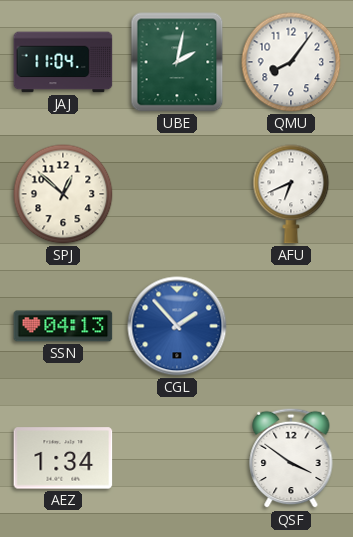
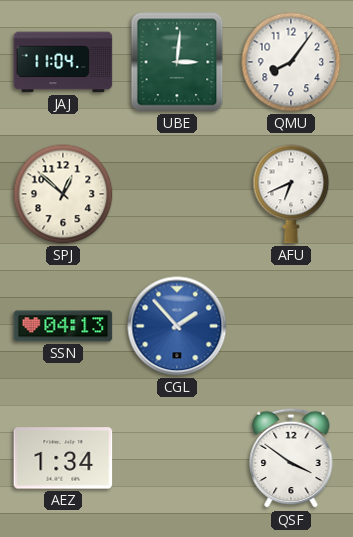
UBE: 2:02 -> 3:01
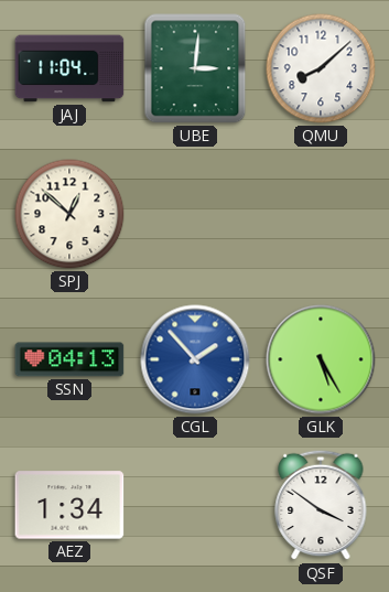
QMU: 8:06 -> 8:08
AFU: 6:41 -> none
GLK: none -> 5:25
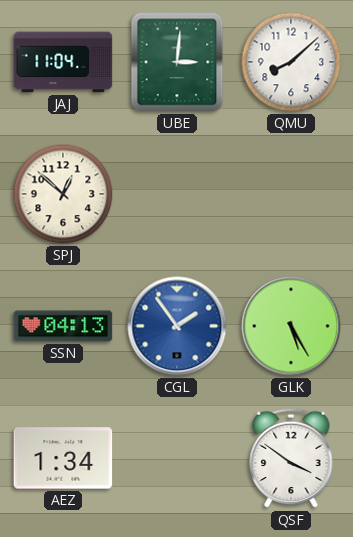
CGL: 1:53 -> 1:54
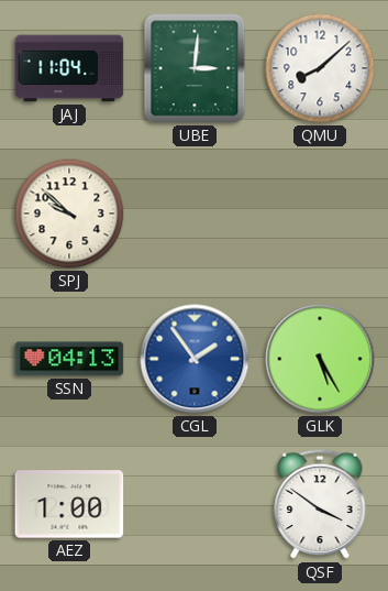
SPJ: 12:52 -> 9:52
AEZ: 1:34 -> 1:00
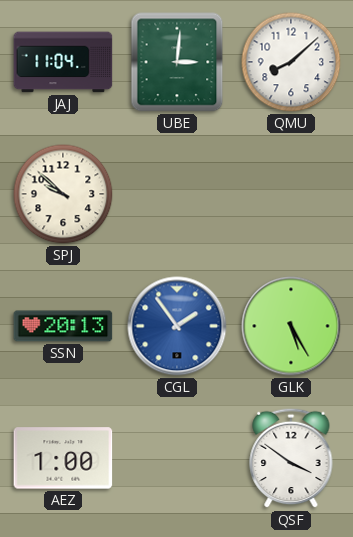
SSN: 04:13 -> 20:13
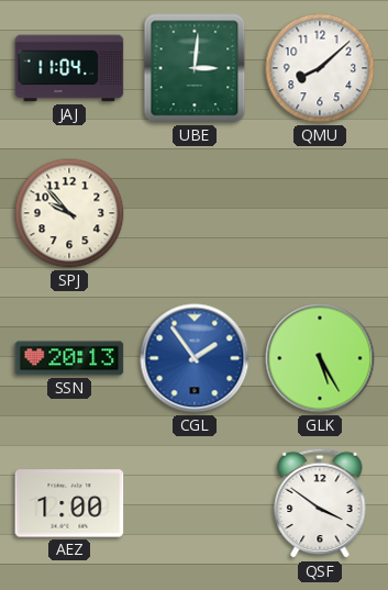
SPJ: 9:52 -> 9:53
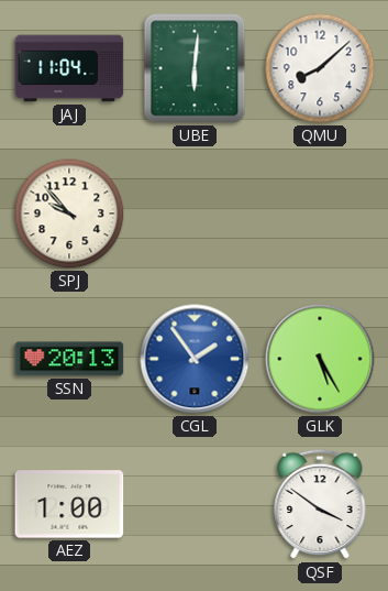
UBE: 3:01 -> 6:01
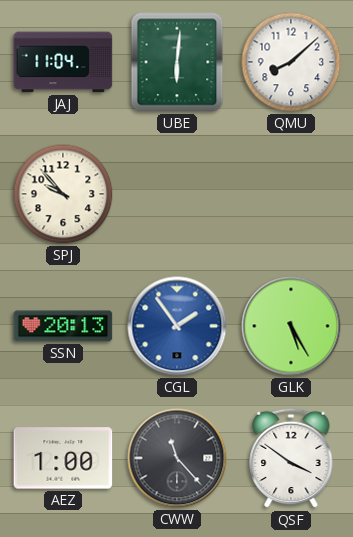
CWW: none -> 11:23
